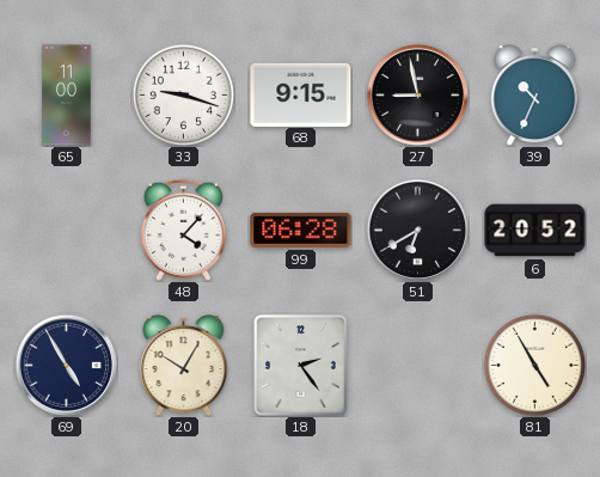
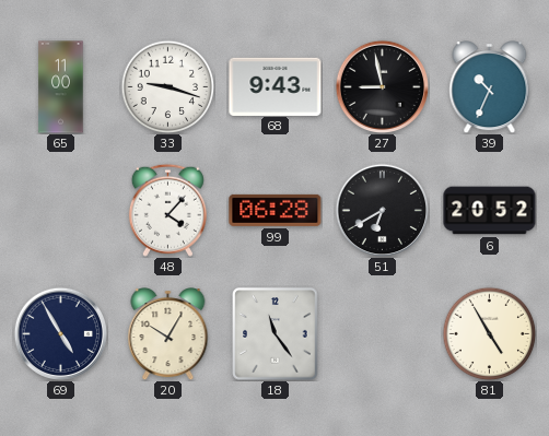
68: 9:15 -> 9:43
18: 2:24 -> 11:24
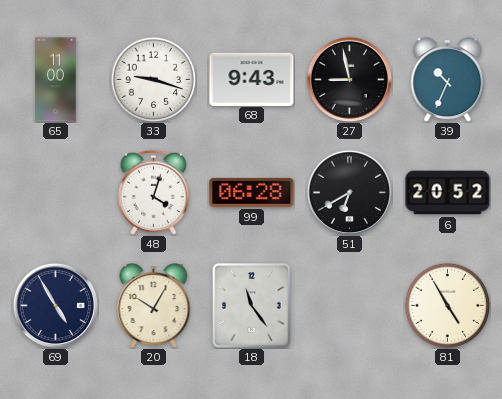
48: 4:07 -> 4:03
